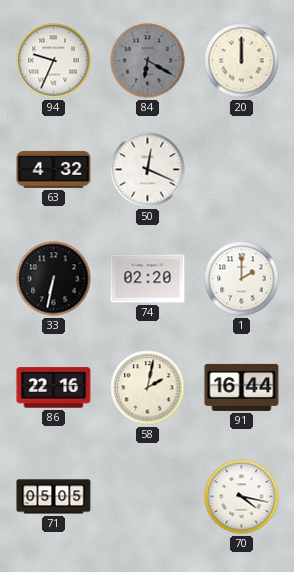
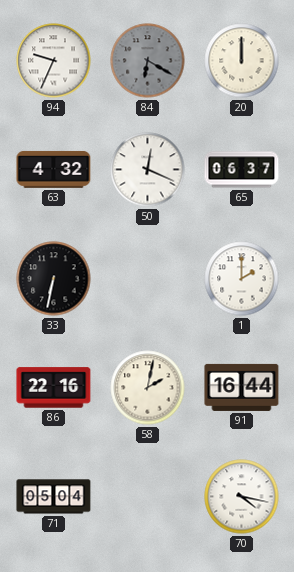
65: none -> 06:37
74: 02:20 -> none
71: 05:05 -> 05:04
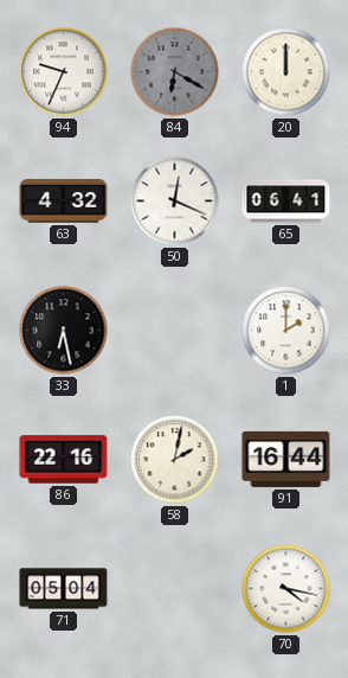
65: 06:37 -> 06:41
33: 6:32 -> 6:28
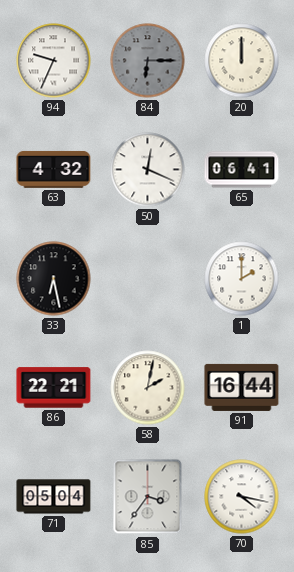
84: 6:20 -> 6:15
86: 22:16 -> 22:21
85: none -> 3:36
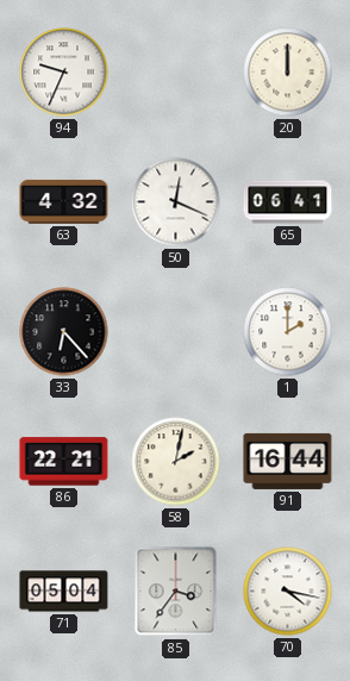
84: 6:15 -> none
33: 6:28 -> 6:23
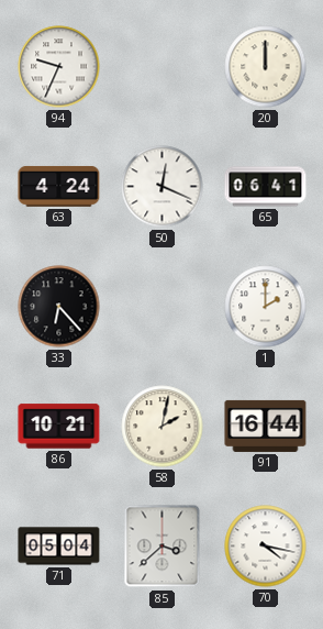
63: 4:32 -> 4:24
86: 22:21 -> 10:21
85: 3:36 -> 3:38
